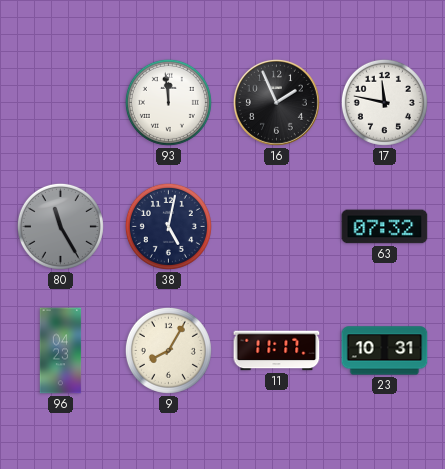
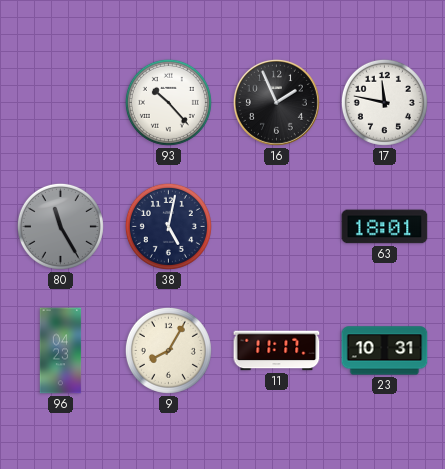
93: 11:59 -> 10:23
63: 07:32 -> 18:01
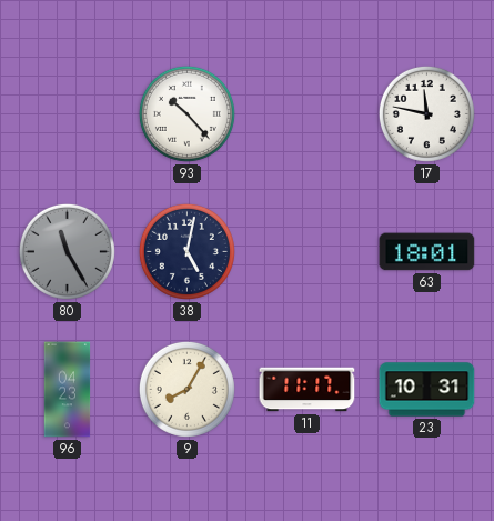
16: 1:56 -> none
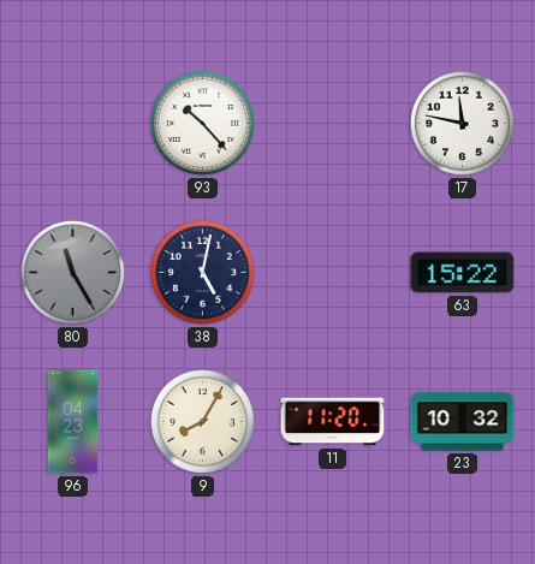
63: 18:01 -> 15:22
11: 11:17 -> 11:20
23: 10:31 -> 10:32
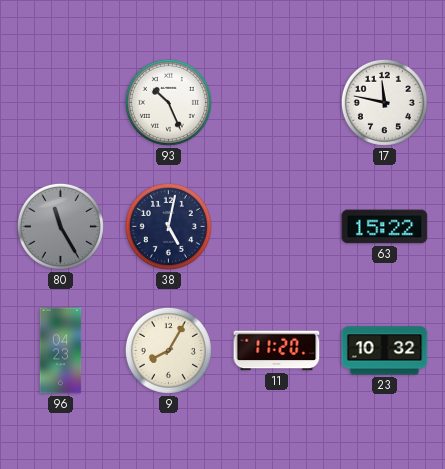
93: 10:23 -> 10:26
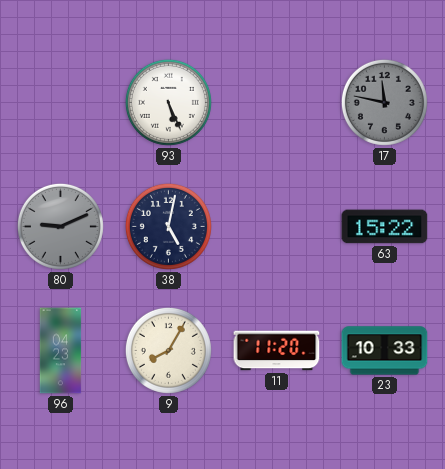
93: 10:26 -> 5:26
17 dial: white -> grey
80: 11:25 -> 9:11
23: 10:32 -> 10:33
